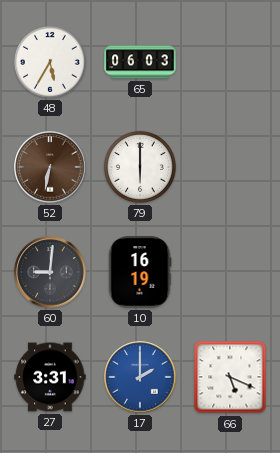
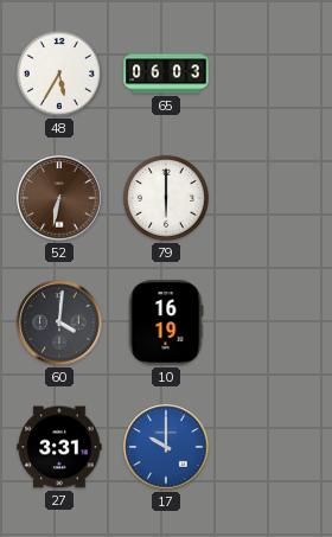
60: 9:01 -> 4:01
17: 2:00 -> 10:00
66: 5:19 -> none
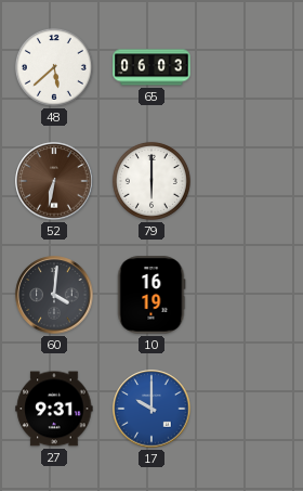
48: 5:35 -> 5:38
27: 3:31 -> 9:31
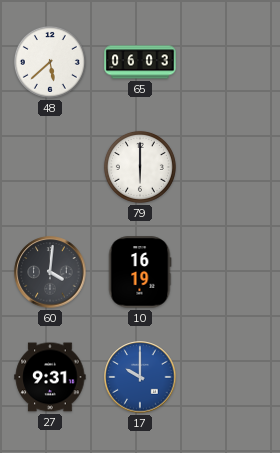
52: 6:32 -> none
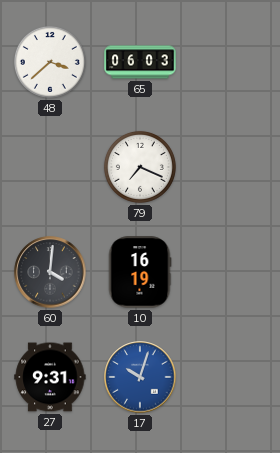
48: 5:38 -> 3:38
79: 6:00 -> 7:19
17: 10:00 -> 10:03
